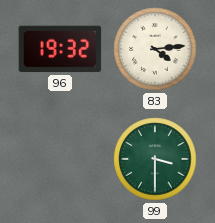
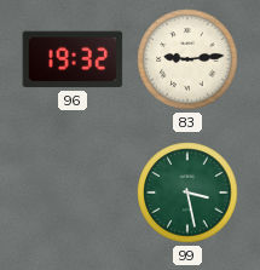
83: 4:14 -> 9:14
99: 3:30 -> 3:28
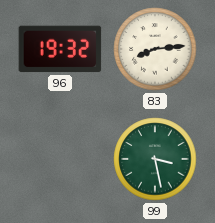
83: 9:14 -> 8:14
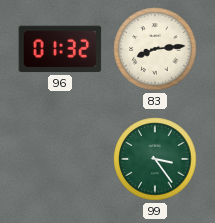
96: 19:32 -> 01:32
99: 3:28 -> 3:24
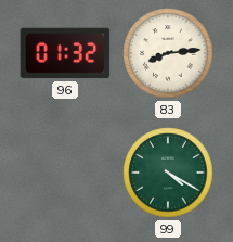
99: 3:24 -> 4:20
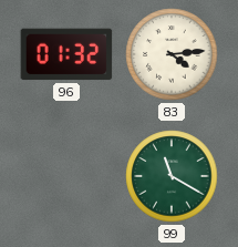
83: 8:14 -> 4:14
99: 4:20 -> 11:20
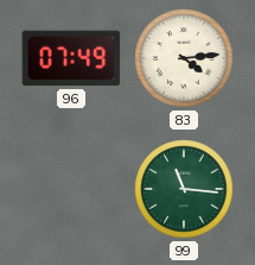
96: 01:32 -> 07:49
99: 11:20 -> 11:16
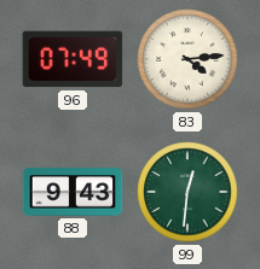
88: none -> 9:43
99: 11:16 -> 12:31
